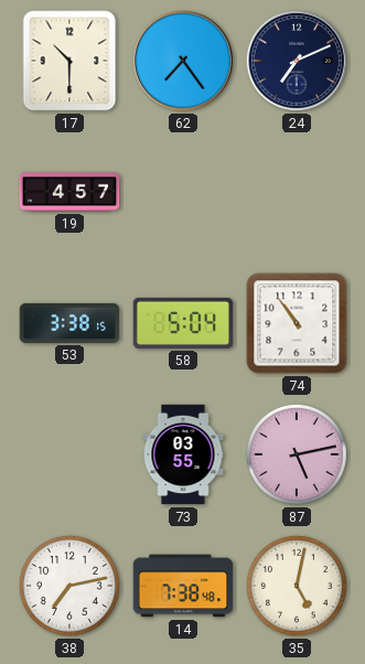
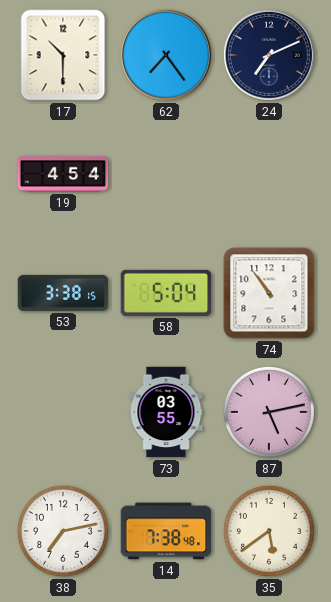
19: 4:57 -> 4:54
35: 5:02 -> 5:39
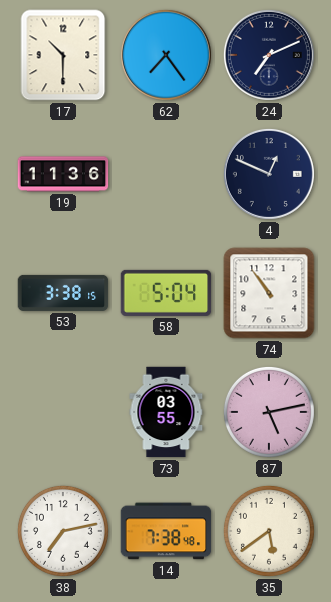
19: 4:54 -> 11:36
4: none -> 12:49
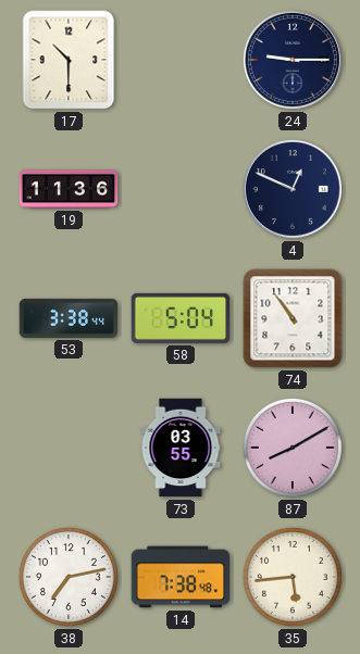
62: 7:24 -> none
24: 7:11 -> 9:15
53: 3:38:15 -> 3:38:44
87: 5:13 -> 8:10
35: 5:39 -> 5:44
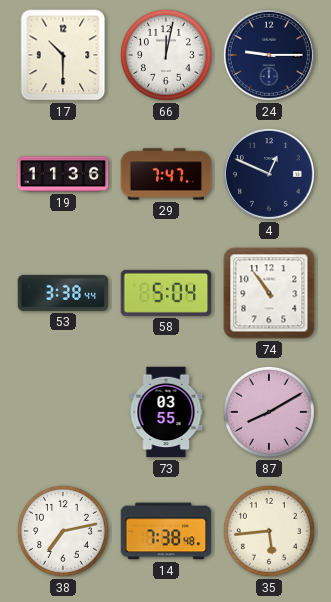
66: none -> 12:02
29: none -> 7:47
